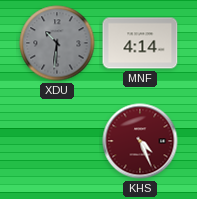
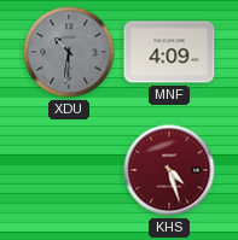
MNF: 4:14 -> 4:09
KHS: 4:26 -> 4:27
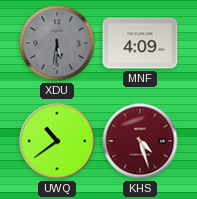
XDU: 10:31 -> 5:31
UWQ: none -> 10:39
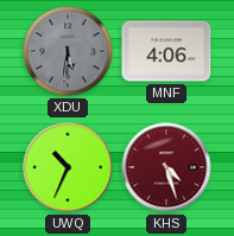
MNF: 4:09 -> 4:06
UWQ: 10:39 -> 10:34
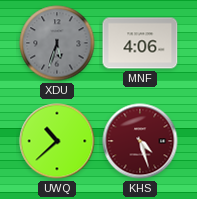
XDU: 5:31 -> 5:33
UWQ: 10:34 -> 10:38
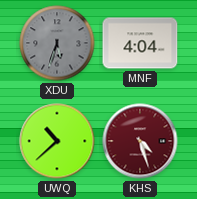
MNF: 4:06 -> 4:04
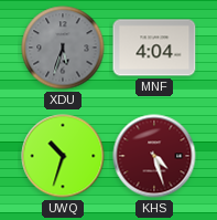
UWQ: 10:38 -> 10:33
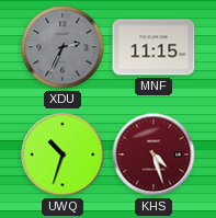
XDU: 5:33 -> 2:34
MNF: 4:04 -> 11:15
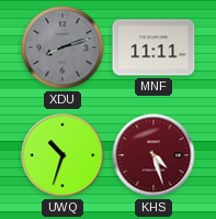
XDU: 2:34 -> 8:12
MNF: 11:15 -> 11:11
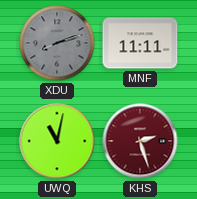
UWQ: 10:33 -> 11:02
KHS: 4:27 -> 2:27
